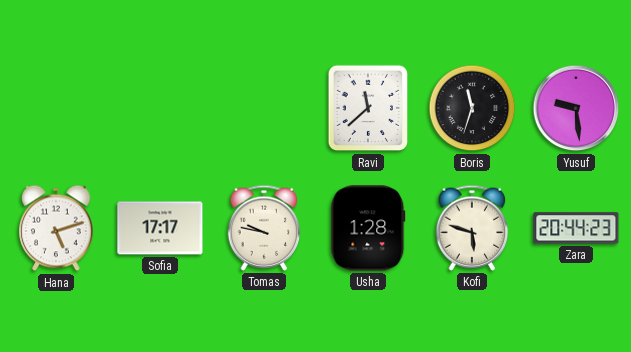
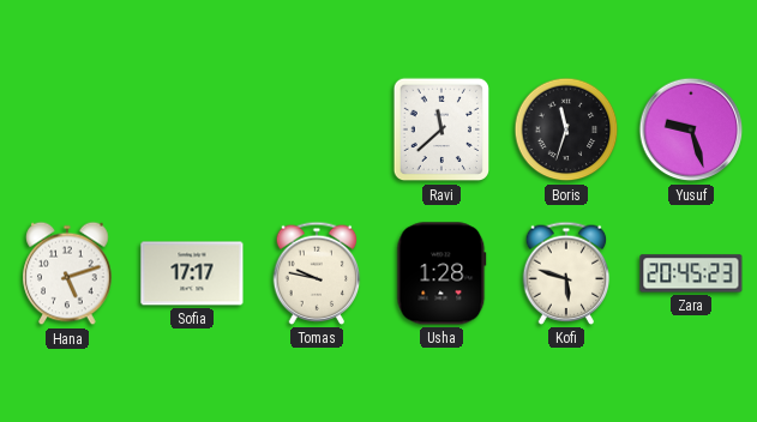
Yusuf: 9:29 -> 9:27
Zara: 20:44 -> 20:45
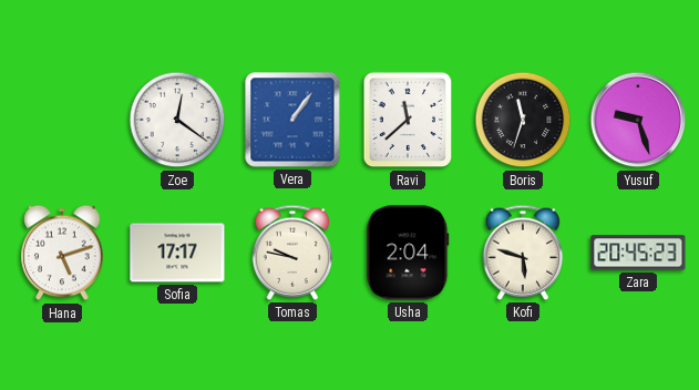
Zoe: none -> 12:21
Vera: none -> 1:06
Usha: 1:28 -> 2:04
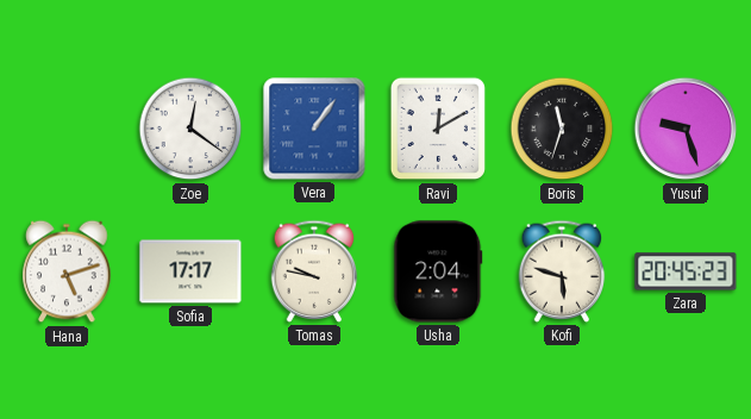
Ravi: 11:38 -> 12:10
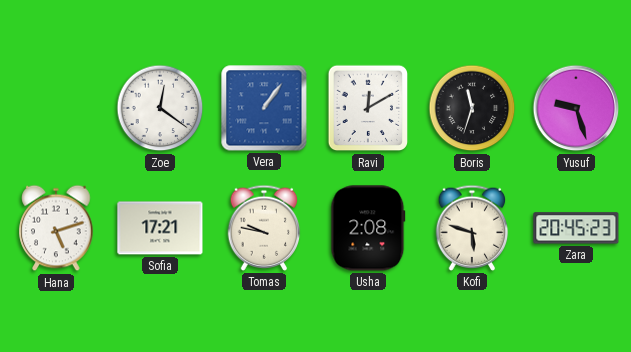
Sofia: 17:17 -> 17:21
Usha: 2:04 -> 2:08
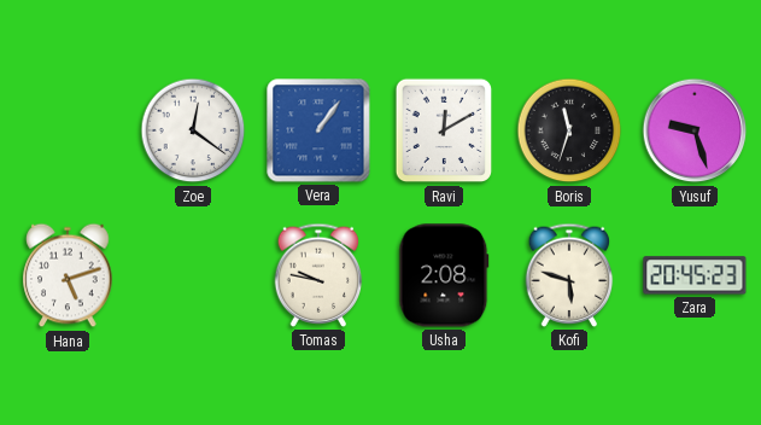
Sofia: 17:21 -> none
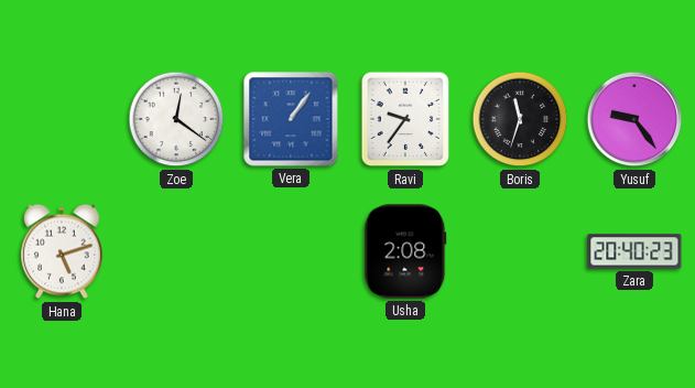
Ravi: 12:10 -> 9:36
Yusuf: 9:27 -> 9:24
Tomas: 9:47 -> none
Kofi: 5:48 -> none
Zara: 20:45 -> 20:40
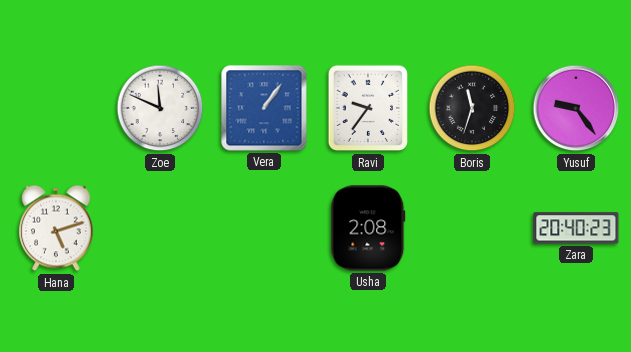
Zoe: 12:21 -> 11:49
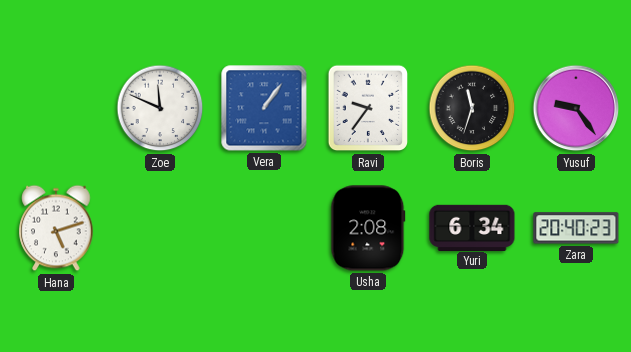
Yuri: none -> 6:34
